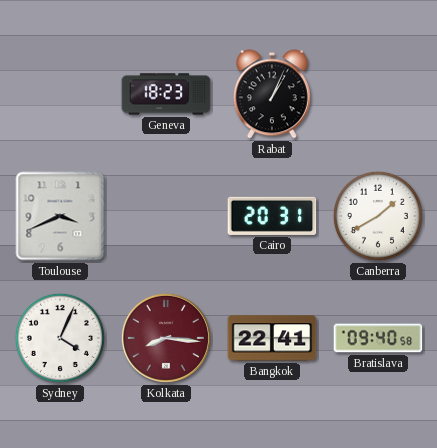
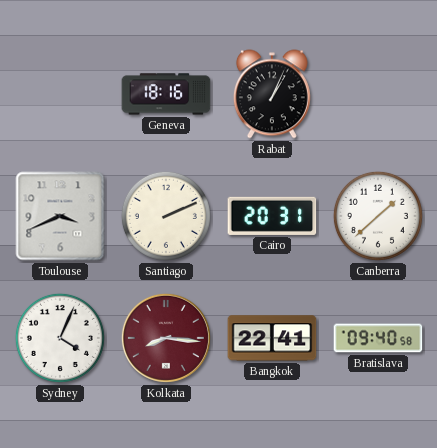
Geneva: 18:23 -> 18:16
Santiago: none -> 2:11
Canberra: 1:40 -> 1:38
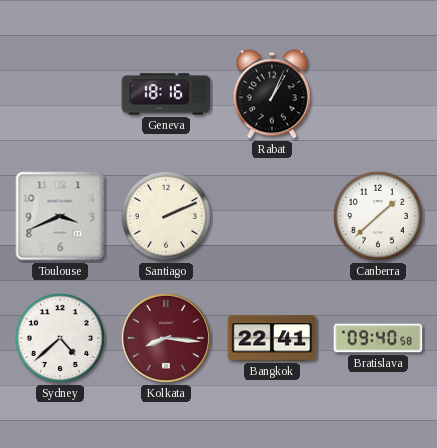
Cairo: 20:31 -> none
Sydney: 4:04 -> 4:38
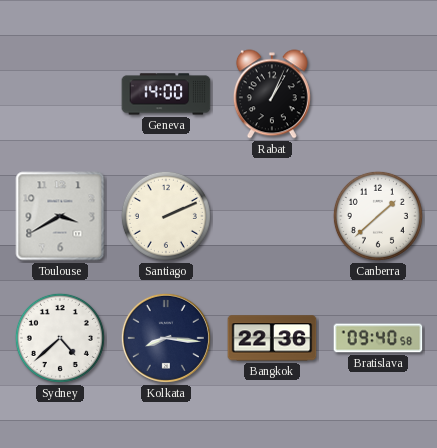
Geneva: 18:16 -> 14:00
Toulouse: 3:41 -> 3:40
Kolkata dial: burgundy -> navy
Bangkok: 22:41 -> 22:36
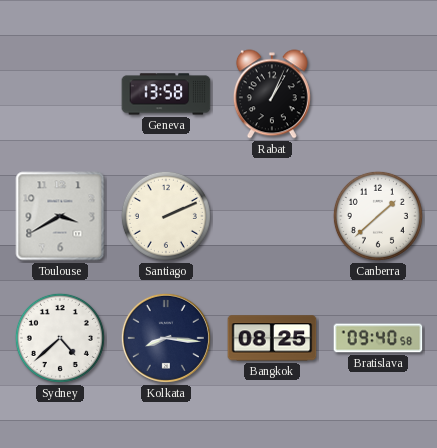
Geneva: 14:00 -> 13:58
Bangkok: 22:36 -> 08:25
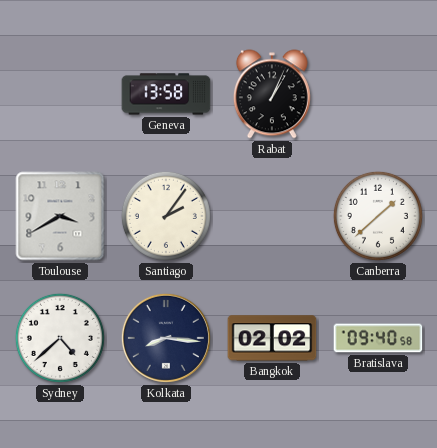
Santiago: 2:11 -> 2:06
Bangkok: 08:25 -> 02:02
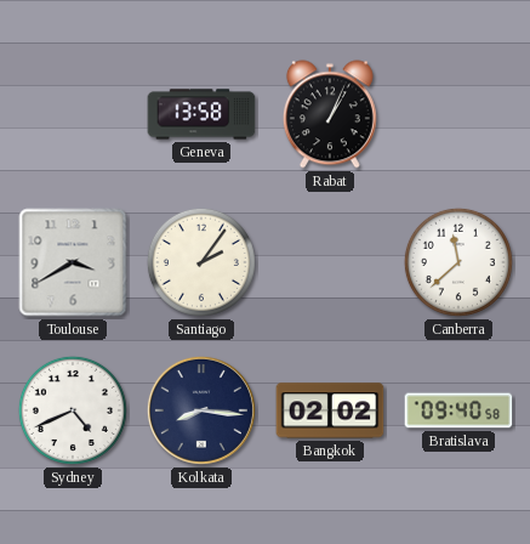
Canberra: 1:38 -> 11:38
Sydney: 4:38 -> 4:41
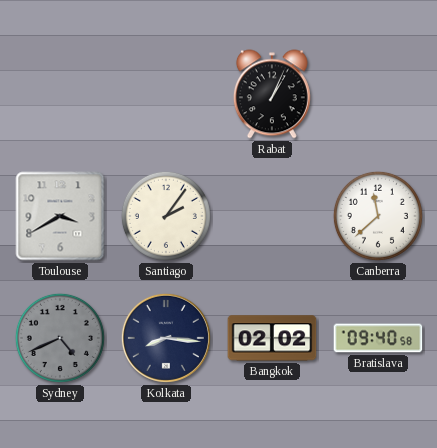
Geneva: 13:58 -> none
Sydney dial: white -> grey
